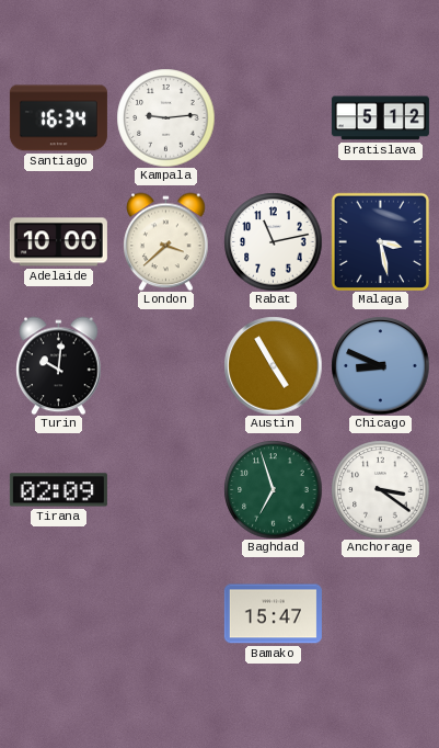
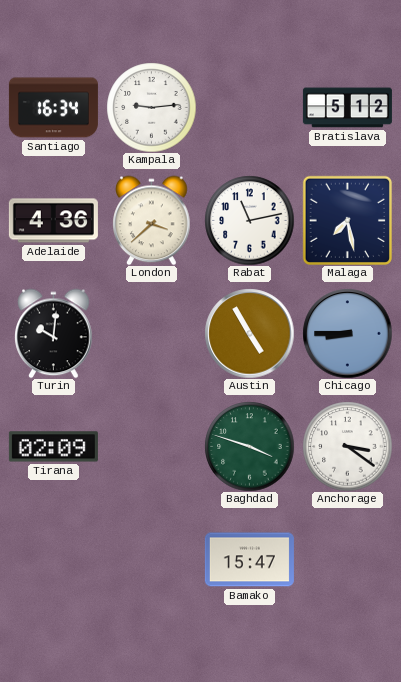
Adelaide: 10:00 -> 4:36
Malaga: 3:28 -> 7:28
Chicago: 8:49 -> 8:45
Baghdad: 6:57 -> 3:48
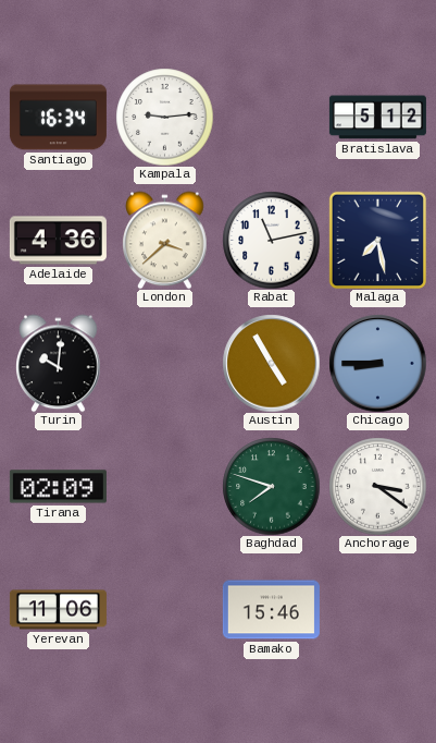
Baghdad: 3:48 -> 7:48
Yerevan: none -> 11:06
Bamako: 15:47 -> 15:46
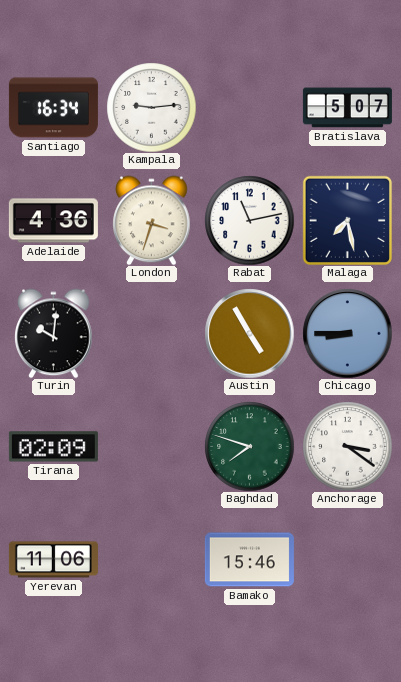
Bratislava: 5:12 -> 5:07
London: 3:38 -> 3:33
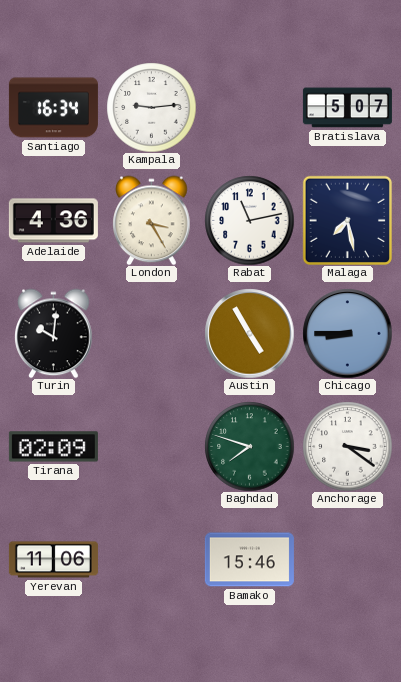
London: 3:33 -> 3:25
